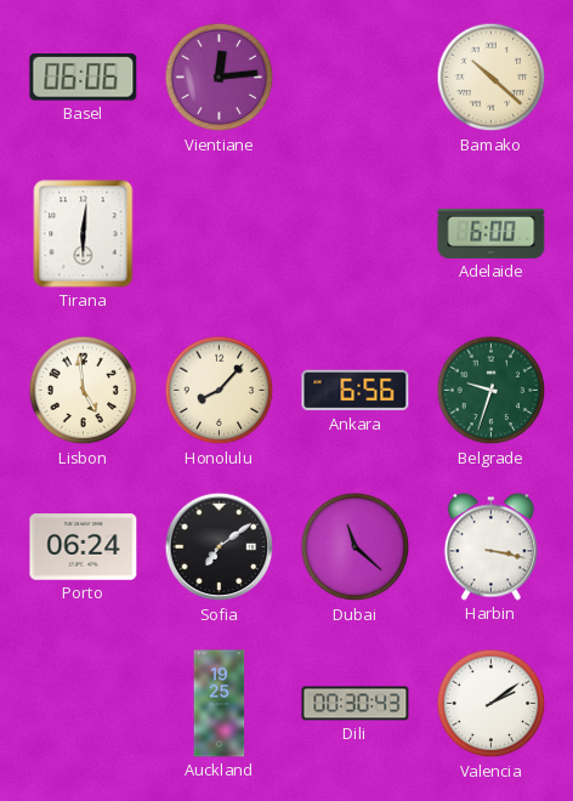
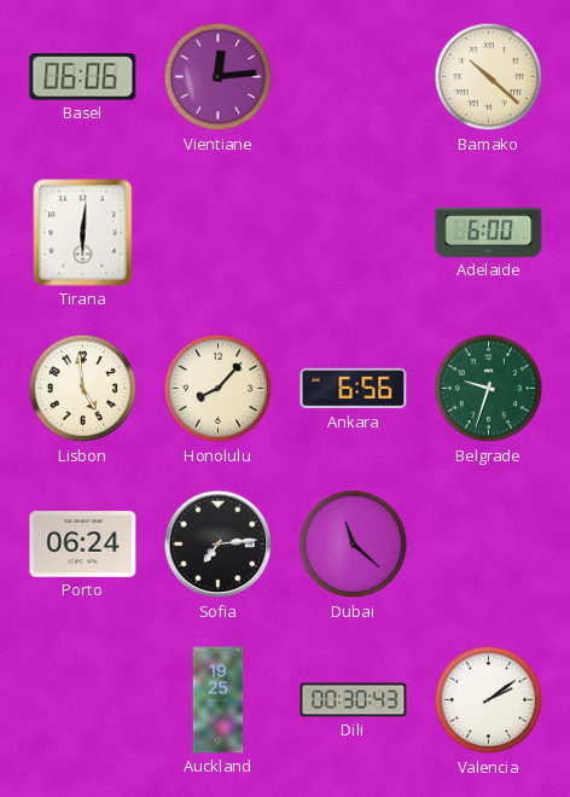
Sofia: 7:09 -> 7:14
Harbin: 3:17 -> none
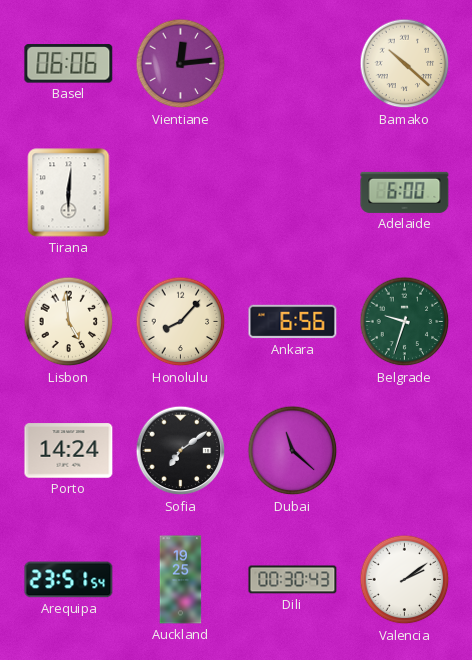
Porto: 06:24 -> 14:24
Sofia: 7:14 -> 7:09
Arequipa: none -> 23:51
